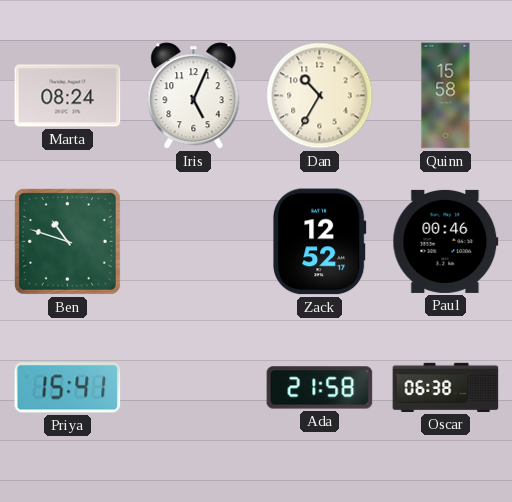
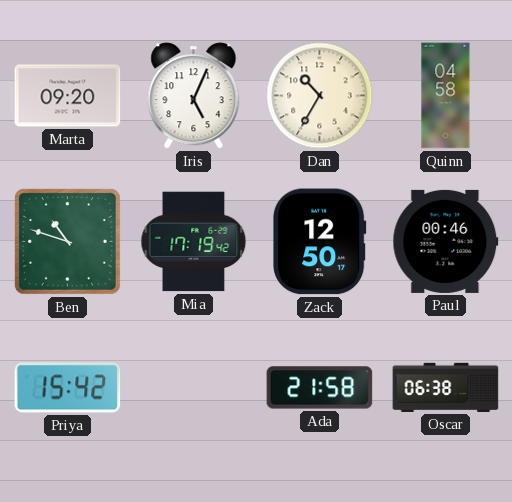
Marta: 08:24 -> 09:20
Quinn: 15:58 -> 04:58
Mia: none -> 17:19
Zack: 12:52 -> 12:50
Priya: 15:41 -> 15:42
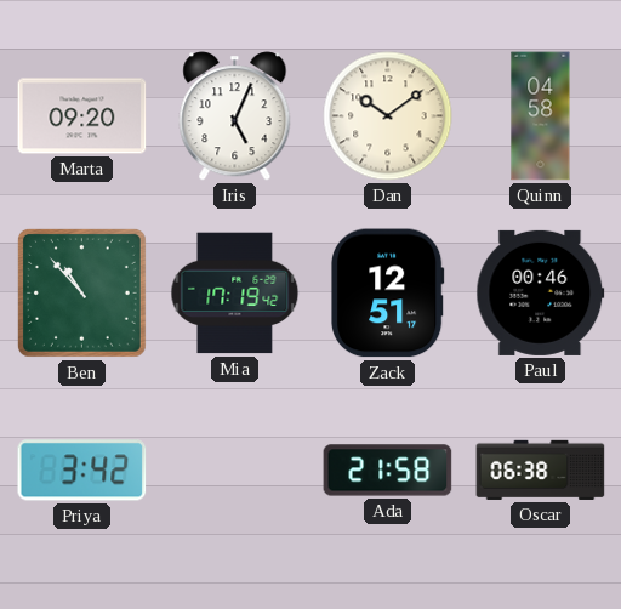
Dan: 10:35 -> 10:09
Ben: 10:48 -> 10:53
Zack: 12:50 -> 12:51
Priya: 15:42 -> 3:42
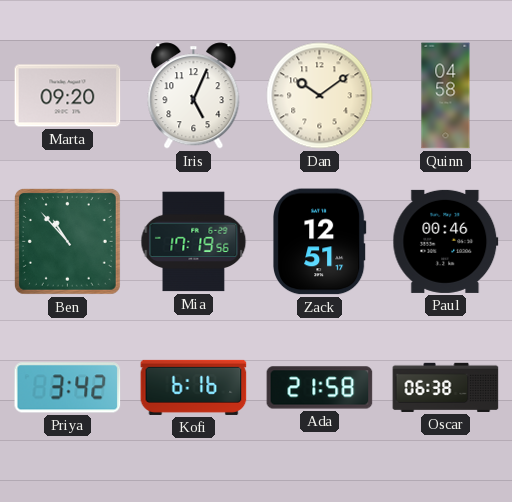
Mia: 17:19:42 -> 17:19:56
Kofi: none -> 6:16
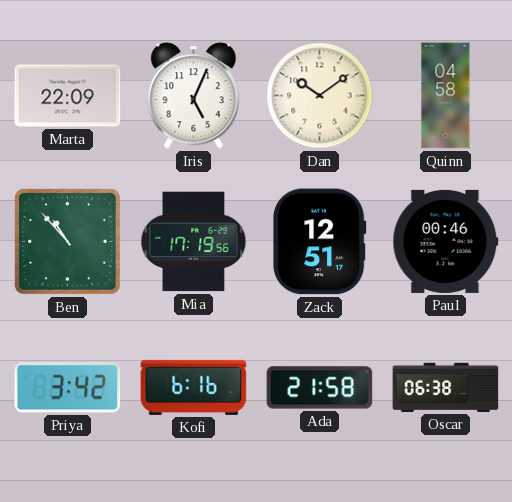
Marta: 09:20 -> 22:09
